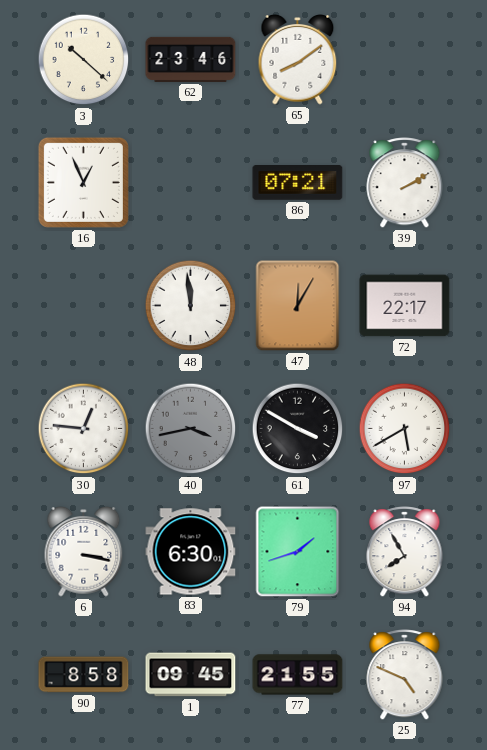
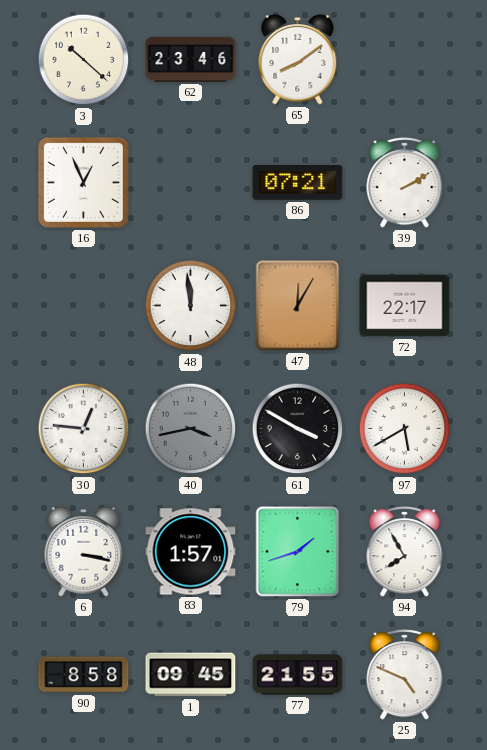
83: 6:30 -> 1:57
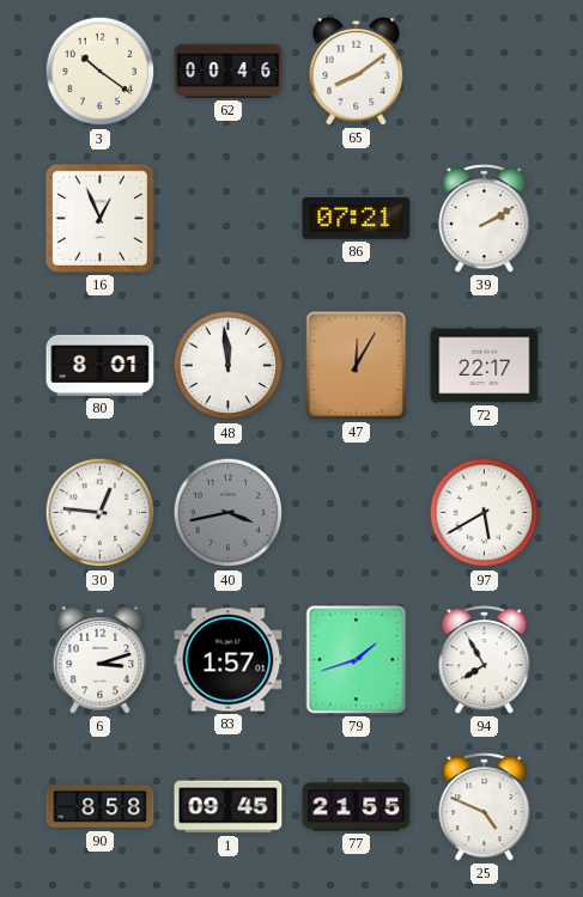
3: 10:22 -> 10:21
62: 23:46 -> 00:46
80: none -> 8:01
61: 3:50 -> none
6: 3:17 -> 3:12
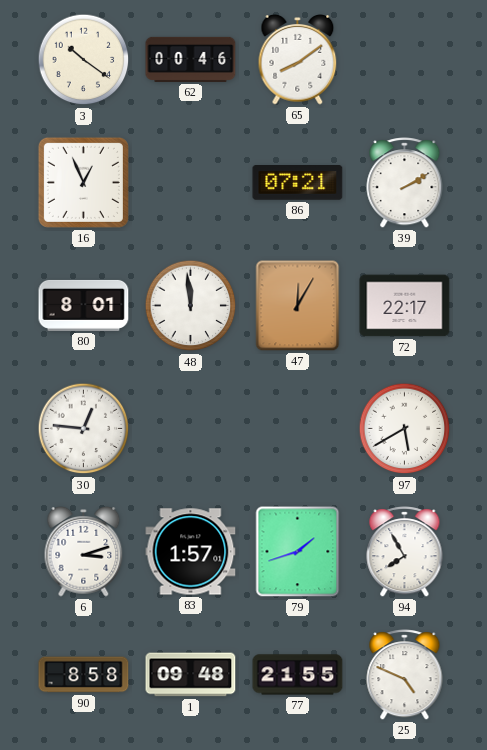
40: 3:43 -> none
1: 09:45 -> 09:48
